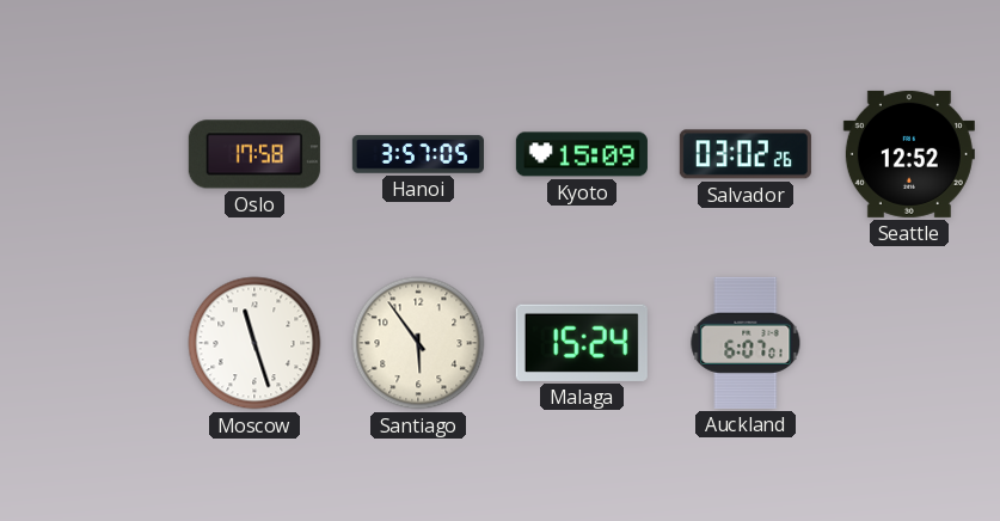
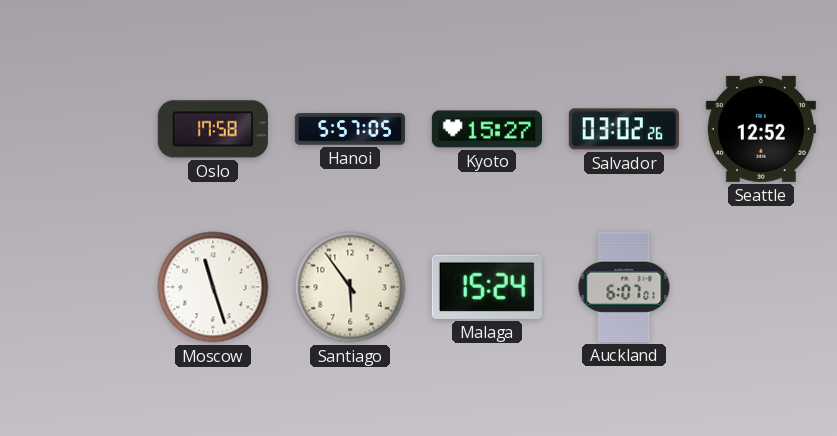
Hanoi: 3:57 -> 5:57
Kyoto: 15:09 -> 15:27
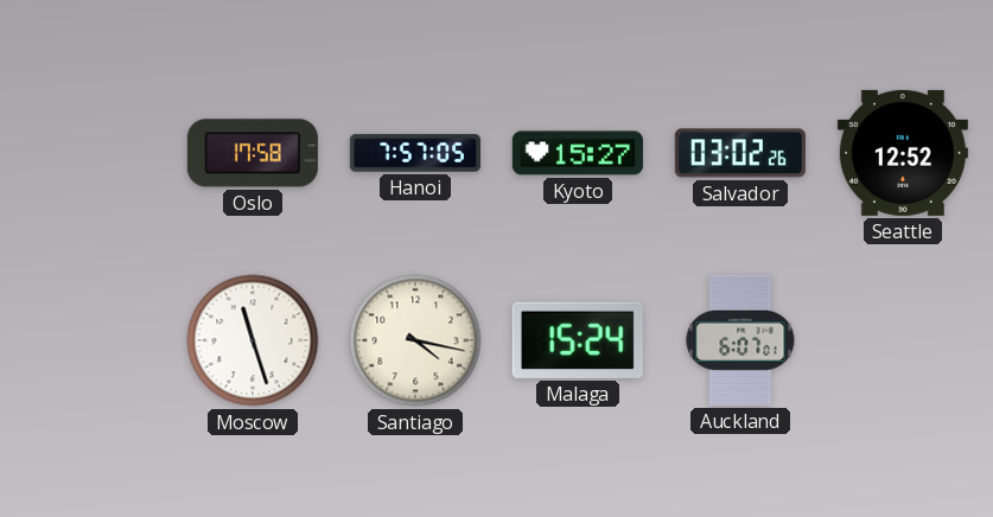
Hanoi: 5:57 -> 7:57
Santiago: 5:54 -> 4:17
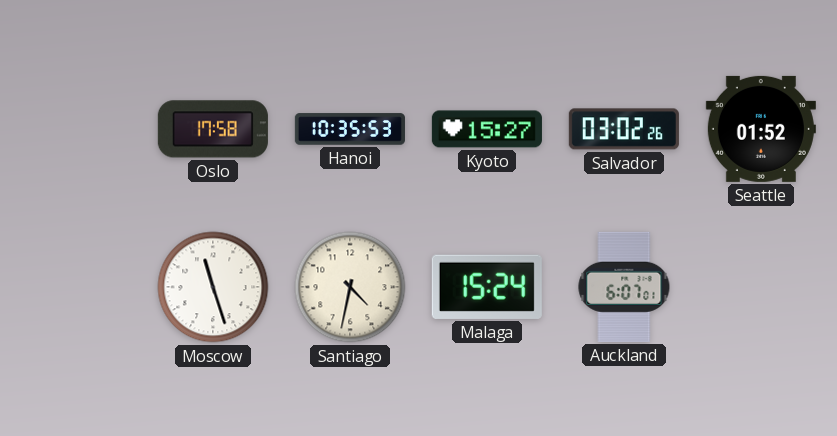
Hanoi: 7:57 -> 10:35
Seattle: 12:52 -> 01:52
Santiago: 4:17 -> 4:32
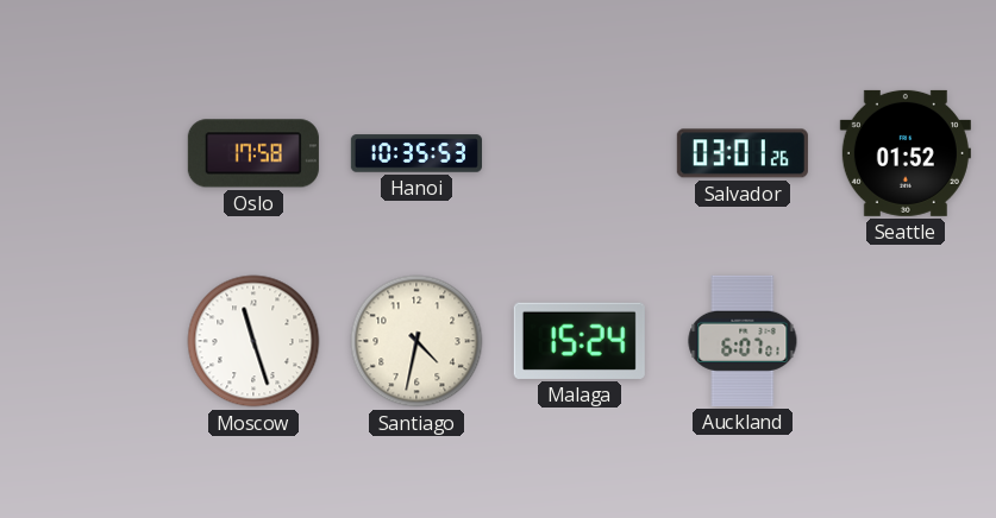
Kyoto: 15:27 -> none
Salvador: 03:02 -> 03:01
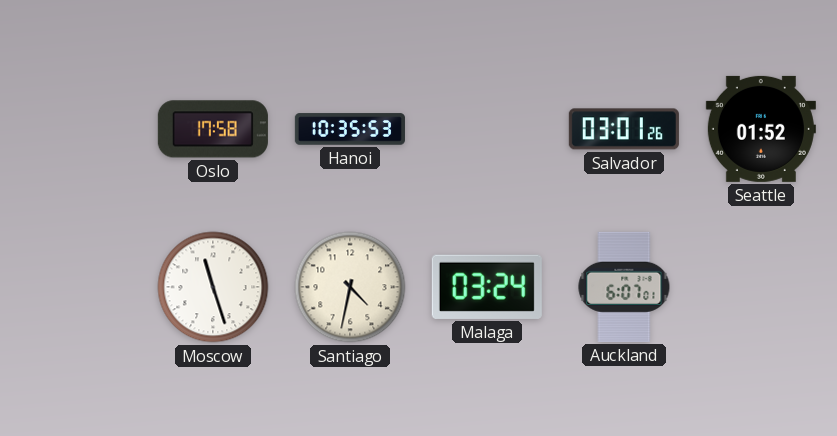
Malaga: 15:24 -> 03:24
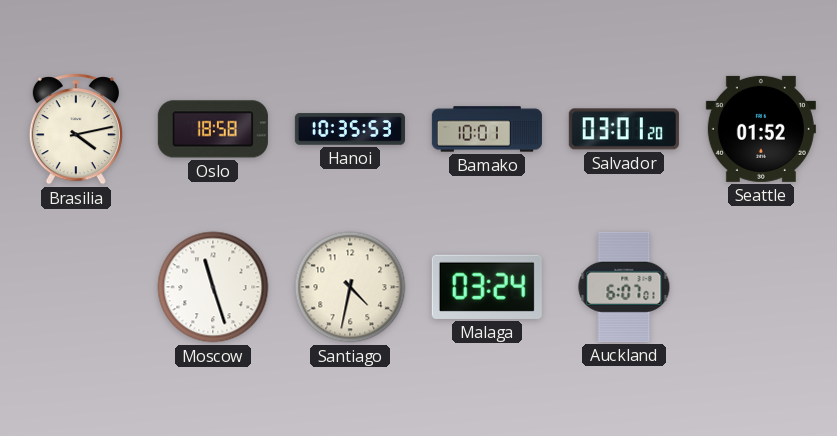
Brasilia: none -> 4:13
Oslo: 17:58 -> 18:58
Bamako: none -> 10:01
Salvador: 03:01:26 -> 03:01:20
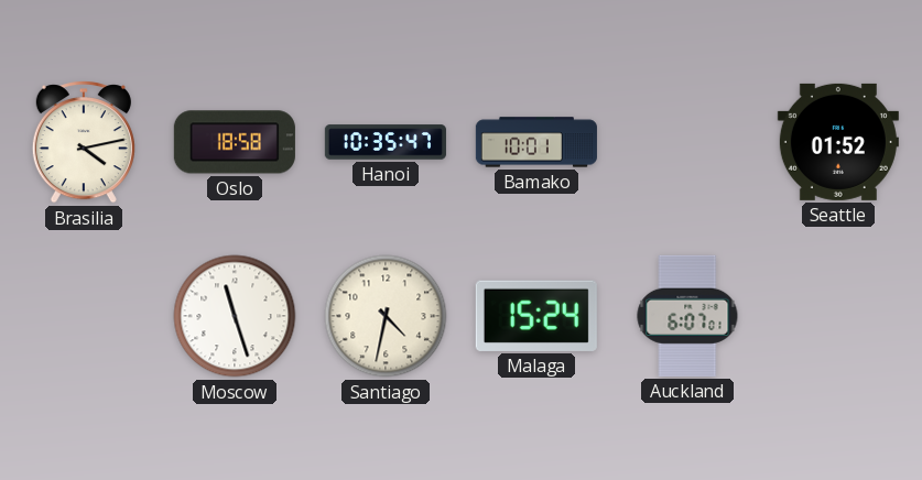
Hanoi: 10:35:53 -> 10:35:47
Salvador: 03:01 -> none
Malaga: 03:24 -> 15:24
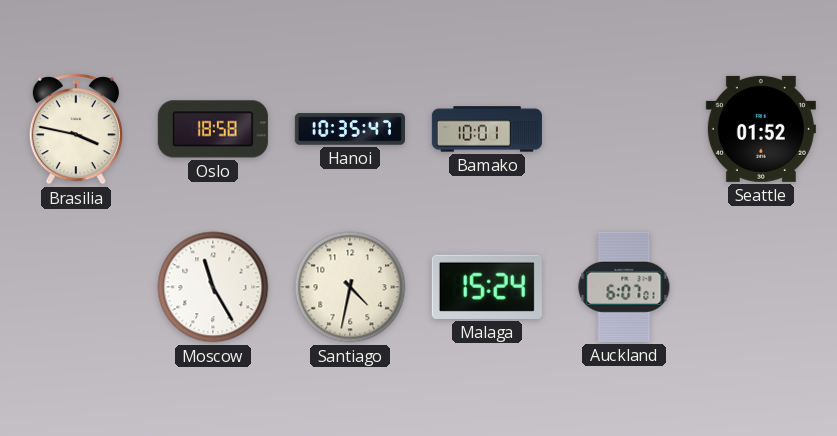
Brasilia: 4:13 -> 3:47
Moscow: 11:27 -> 11:25
